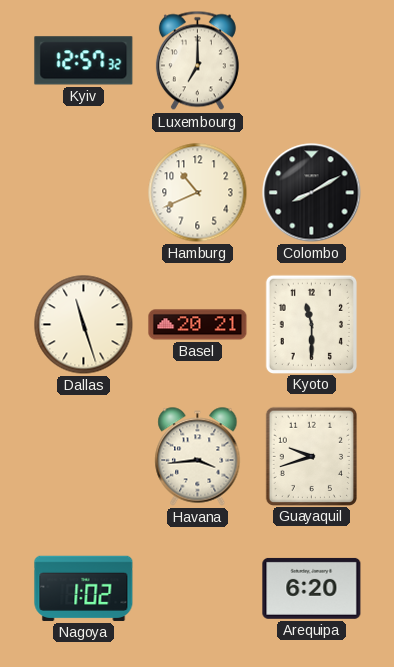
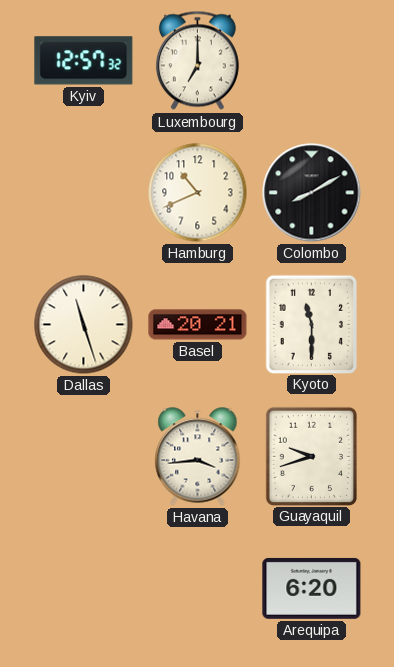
Nagoya: 1:02 -> none
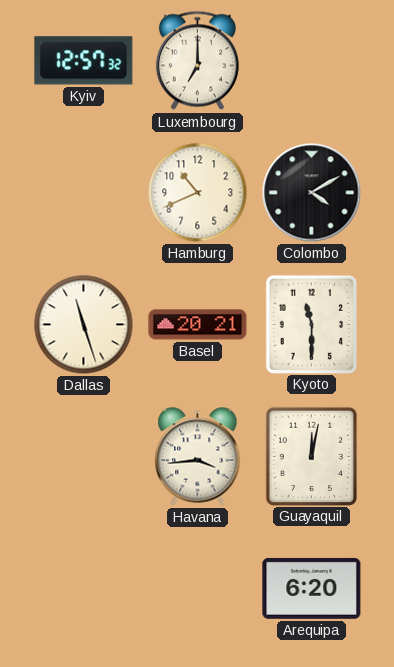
Colombo: 8:10 -> 4:10
Guayaquil: 9:42 -> 12:02
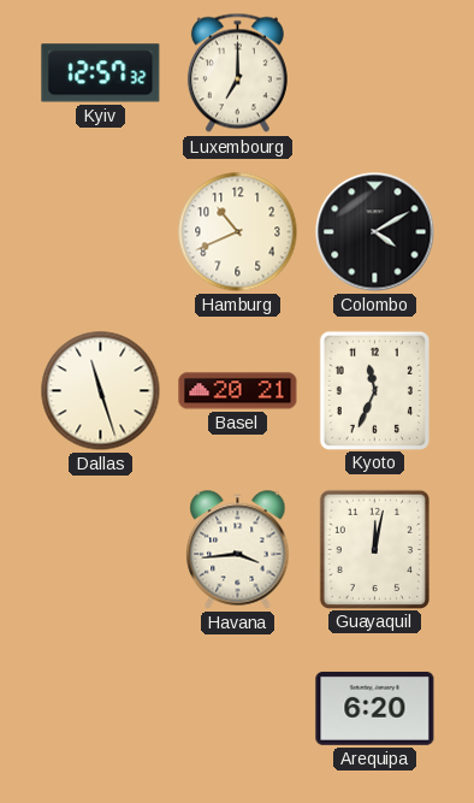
Kyoto: 11:30 -> 11:34
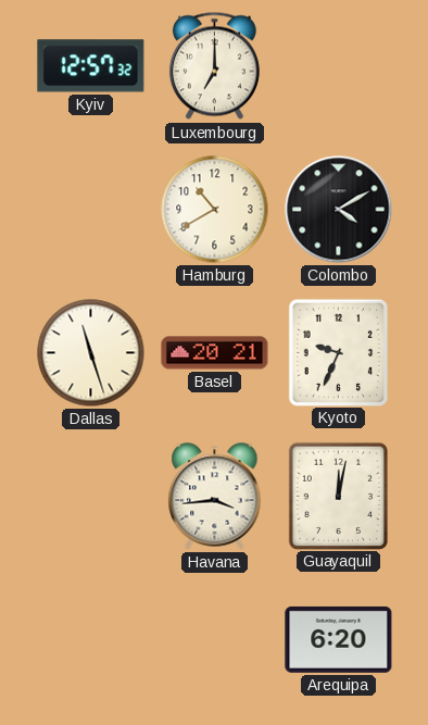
Hamburg: 10:41 -> 10:40
Kyoto: 11:34 -> 9:34
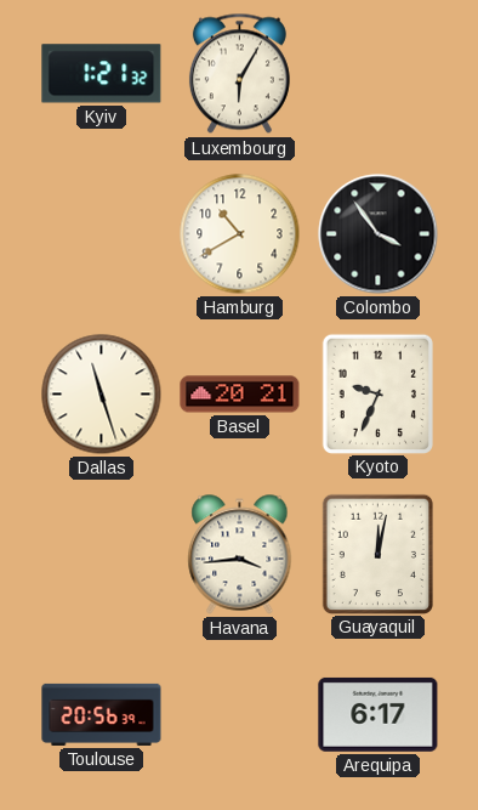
Kyiv: 12:57 -> 1:21
Luxembourg: 7:00 -> 6:05
Colombo: 4:10 -> 3:54
Toulouse: none -> 20:56
Arequipa: 6:20 -> 6:17
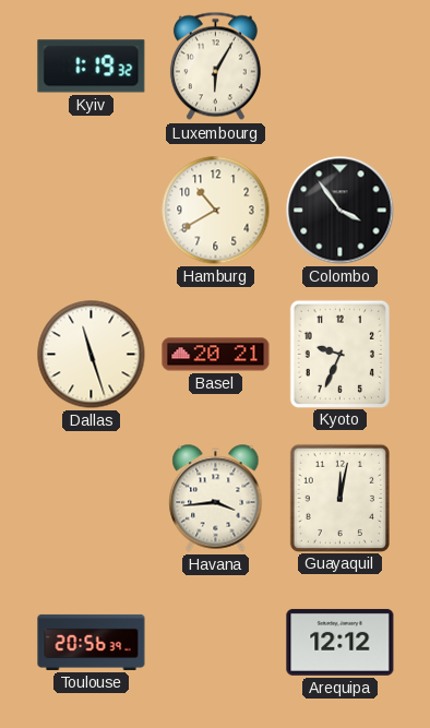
Kyiv: 1:21 -> 1:19
Arequipa: 6:17 -> 12:12
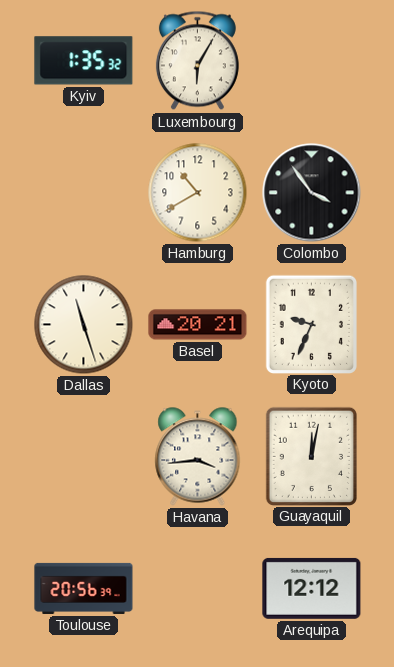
Kyiv: 1:19 -> 1:35
